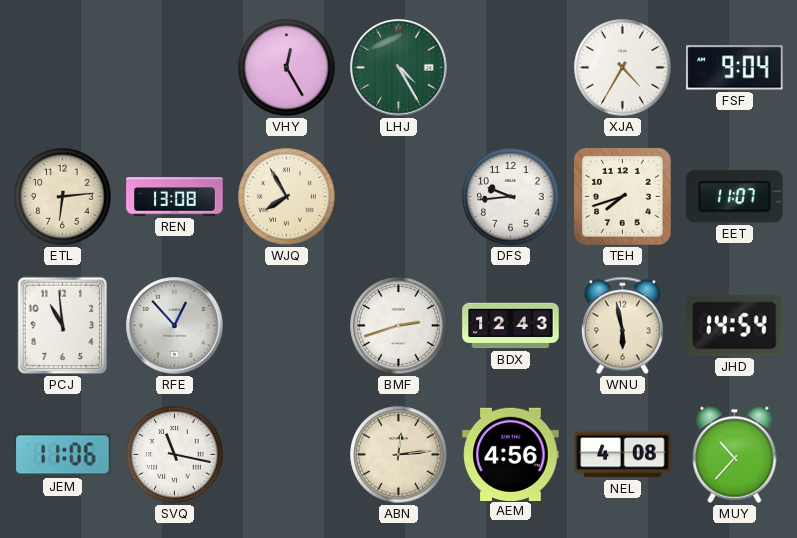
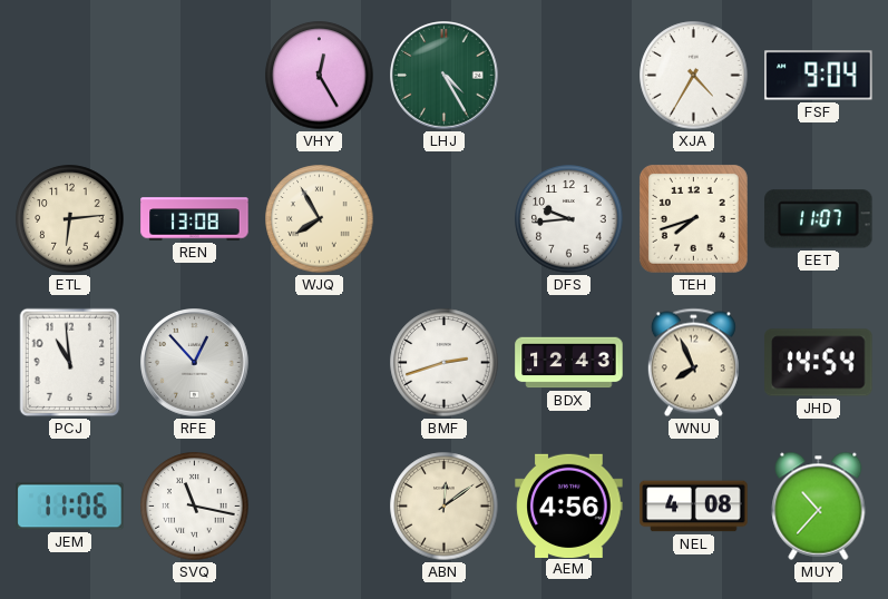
WNU: 5:58 -> 7:56
ABN: 12:14 -> 12:09
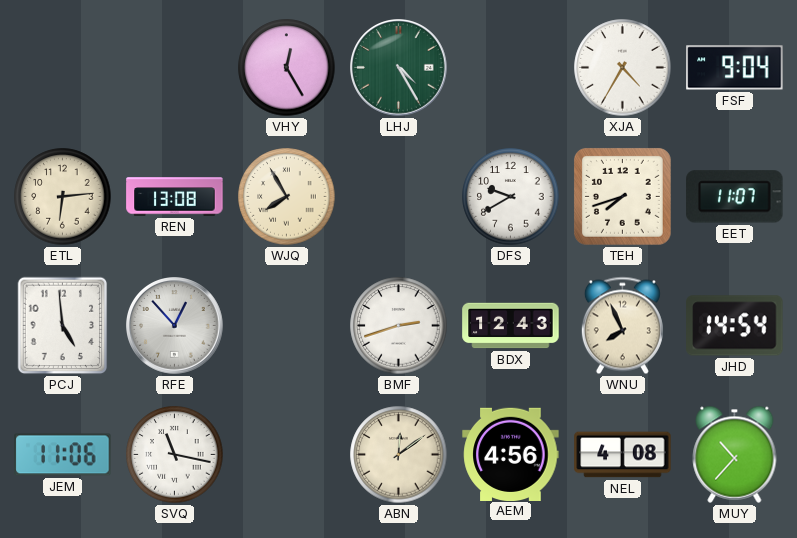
DFS: 9:44 -> 9:40
PCJ: 10:59 -> 4:59
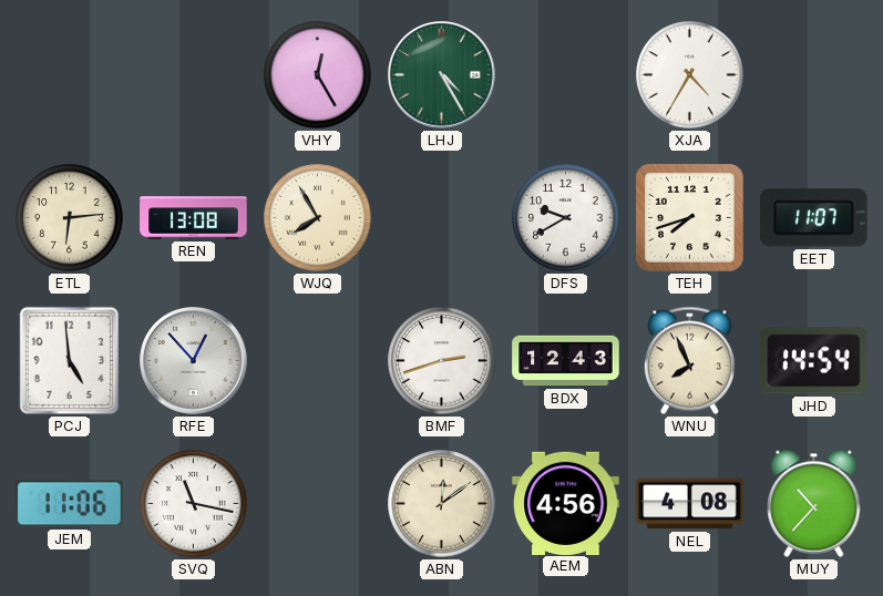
FSF: 9:04 -> none
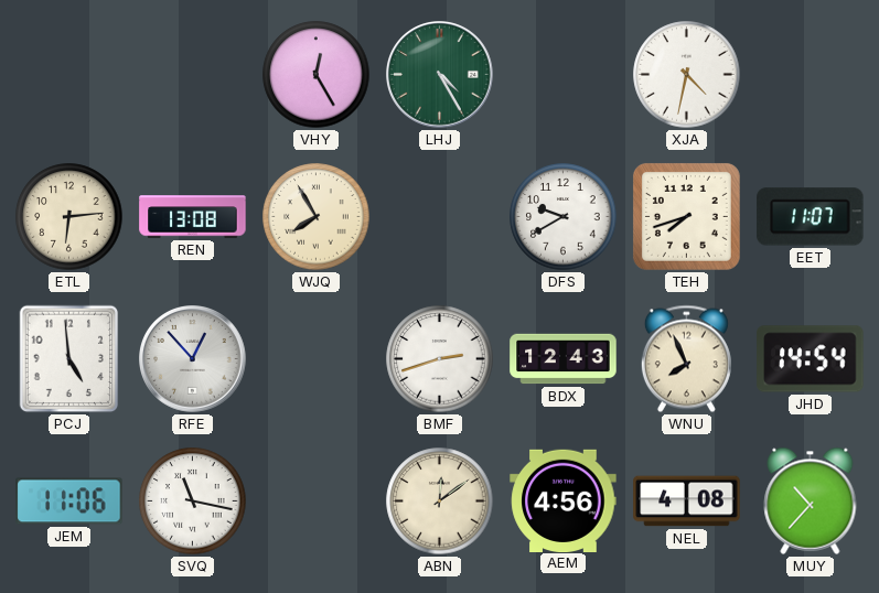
XJA: 4:35 -> 4:32
